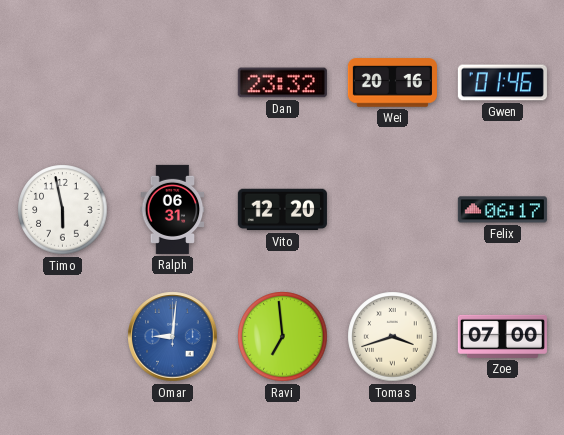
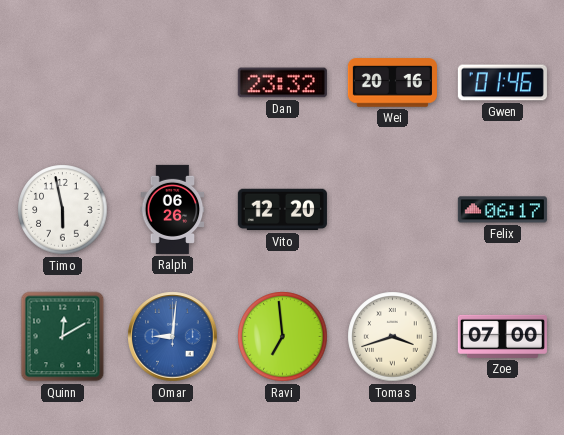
Ralph: 06:31 -> 06:26
Quinn: none -> 12:10
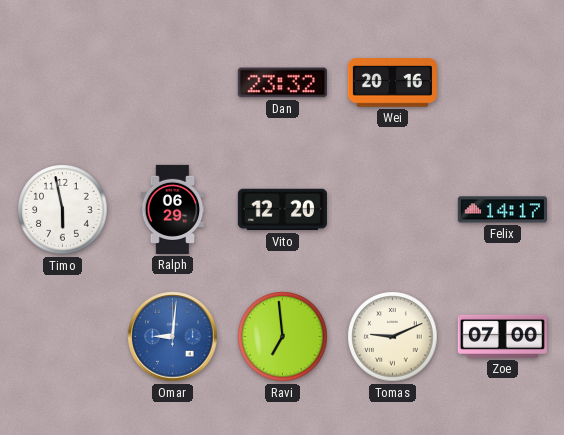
Gwen: 01:46 -> none
Ralph: 06:26 -> 06:29
Felix: 06:17 -> 14:17
Quinn: 12:10 -> none
Tomas: 3:42 -> 9:11
